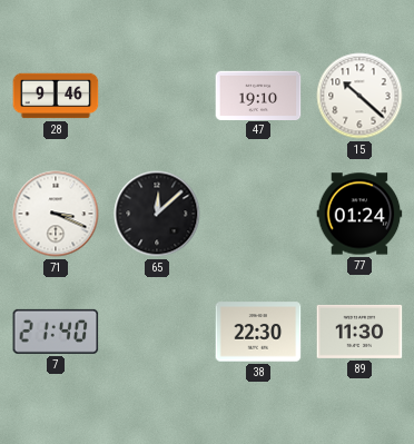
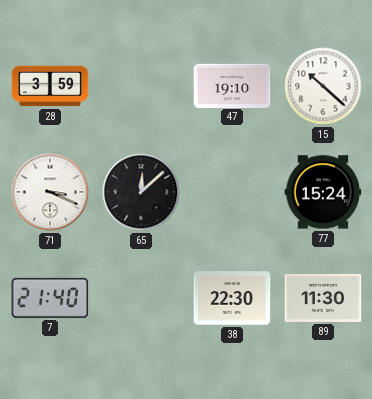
28: 9:46 -> 3:59
77: 01:24 -> 15:24
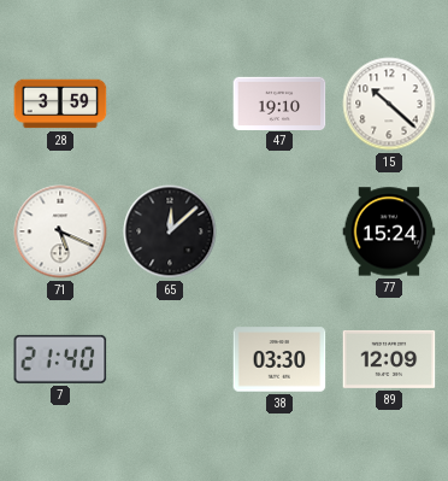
71: 3:19 -> 5:19
38: 22:30 -> 03:30
89: 11:30 -> 12:09
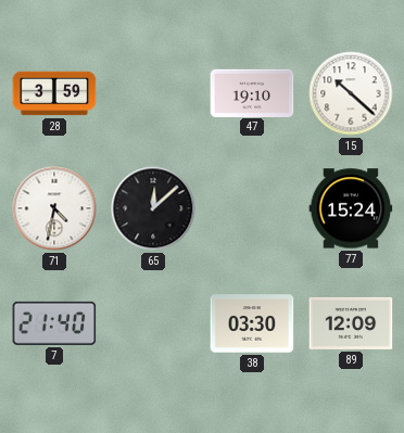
71: 5:19 -> 4:32
